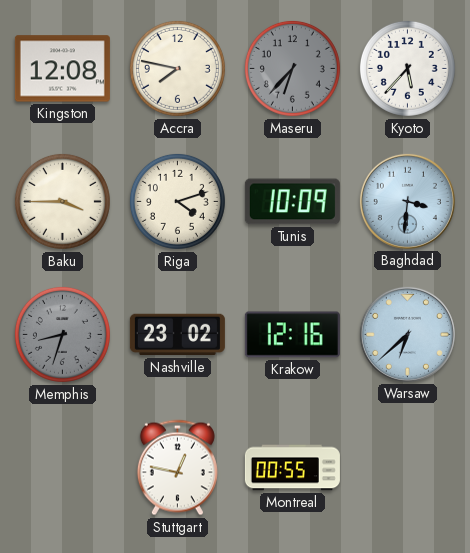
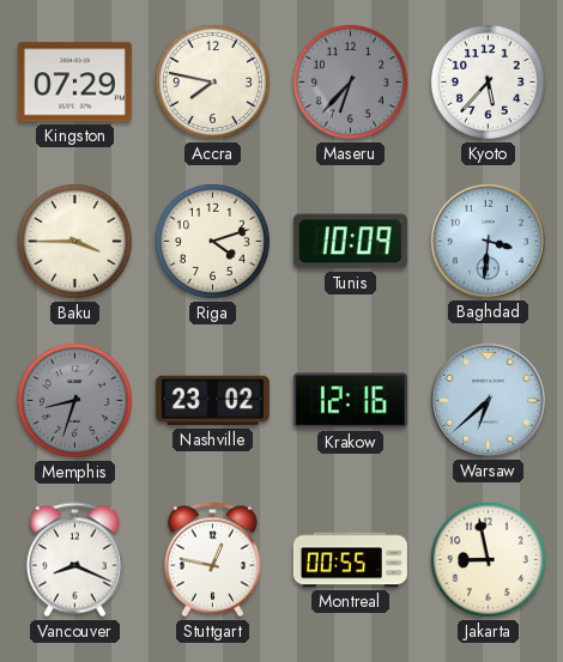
Kingston: 12:08 -> 07:29
Vancouver: none -> 8:19
Jakarta: none -> 8:58
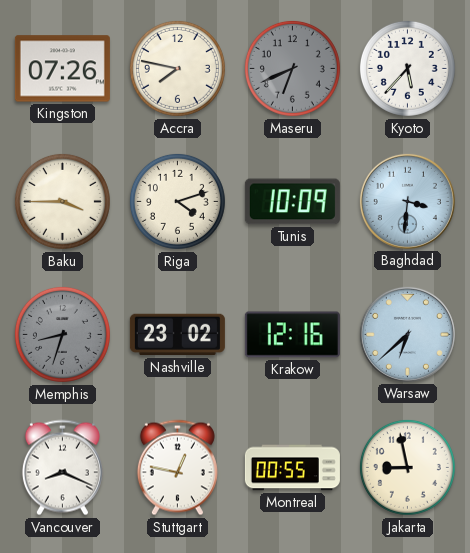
Kingston: 07:29 -> 07:26
Maseru: 6:37 -> 6:41
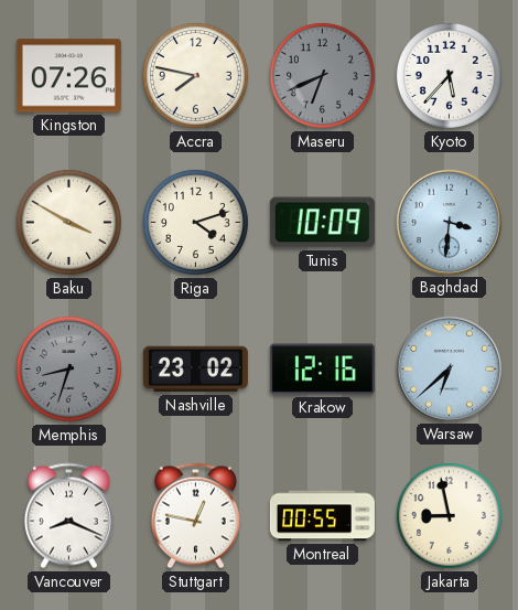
Baku: 3:45 -> 3:50
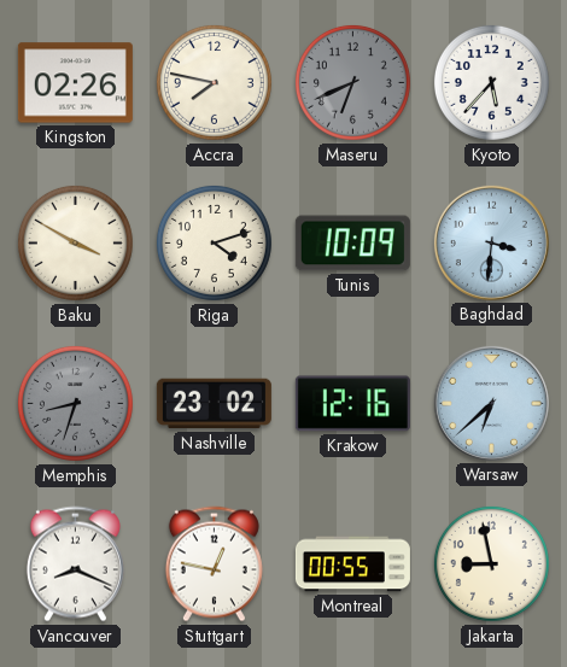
Kingston: 07:26 -> 02:26
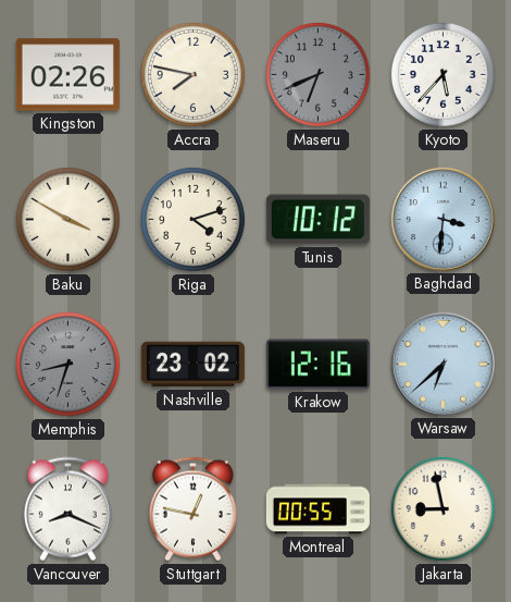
Tunis: 10:09 -> 10:12
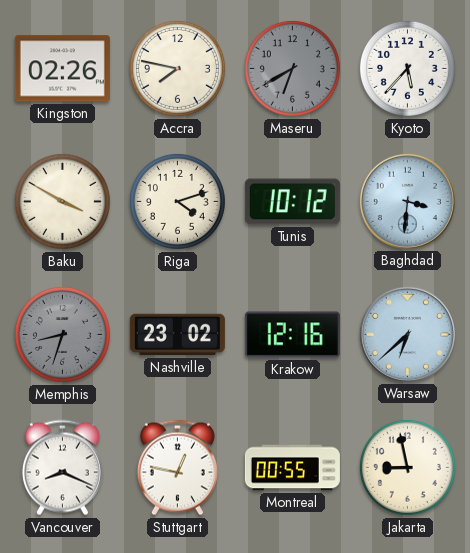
Maseru: 6:41 -> 6:40
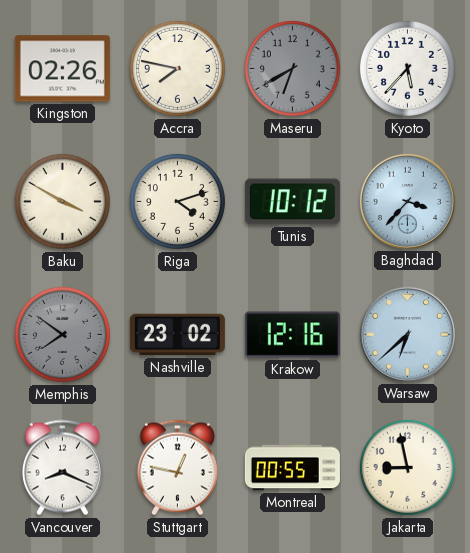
Baghdad: 3:31 -> 3:37
Memphis: 8:33 -> 7:51
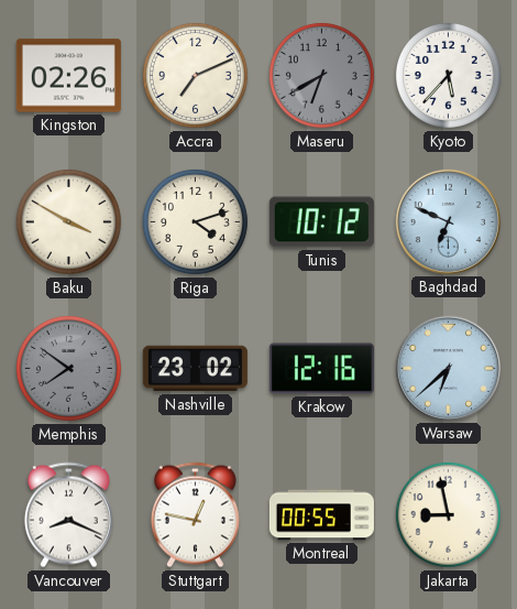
Accra: 7:47 -> 7:11
Baghdad: 3:37 -> 6:49
